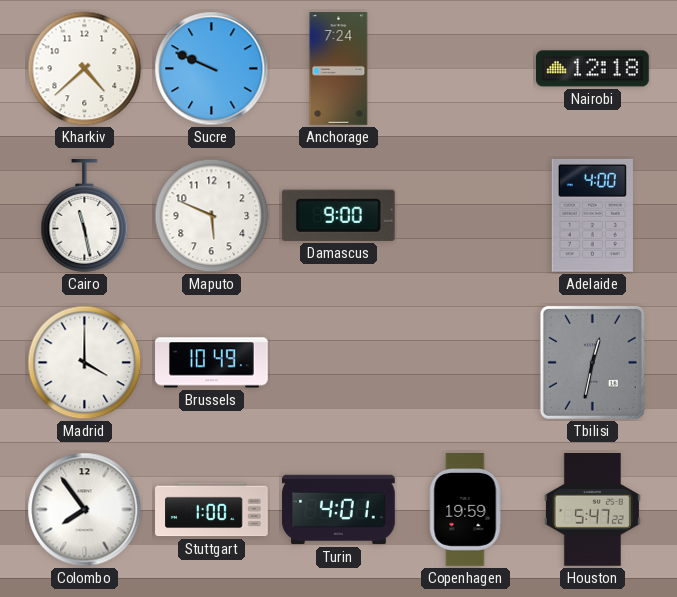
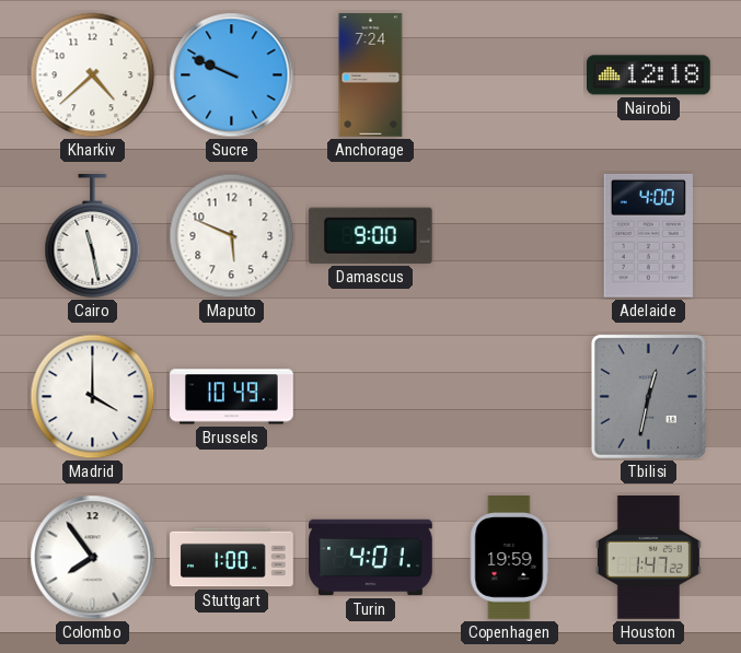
Houston: 5:47 -> 1:47
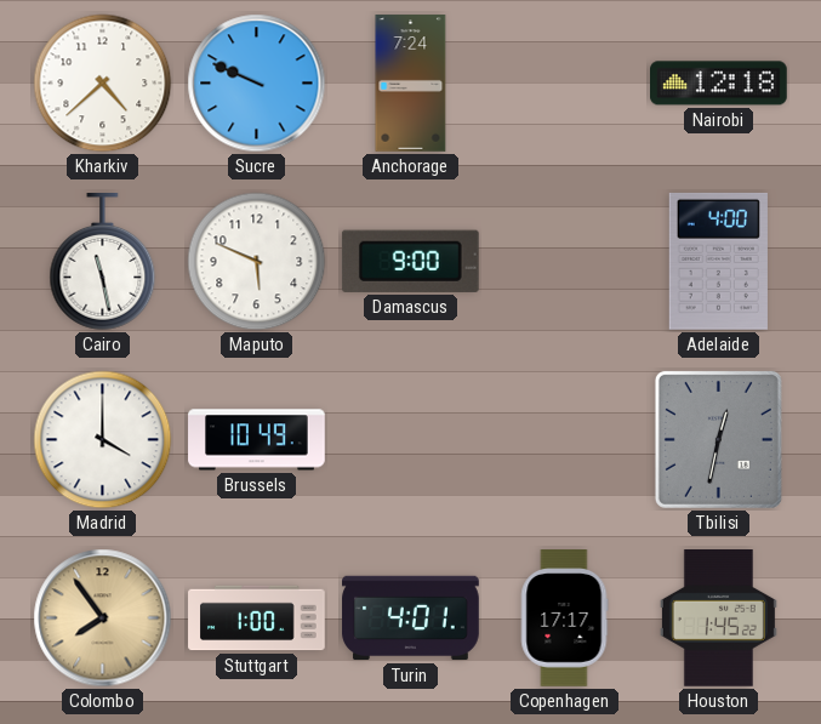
Colombo dial: white -> champagne
Copenhagen: 19:59 -> 17:17
Houston: 1:47 -> 1:45
